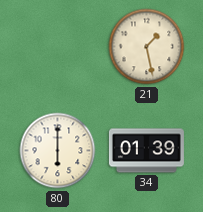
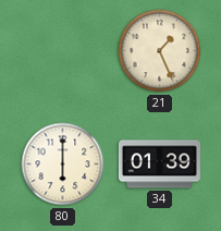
21: 1:28 -> 1:26
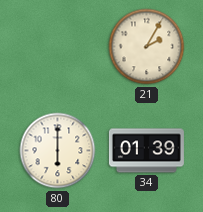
21: 1:26 -> 2:05
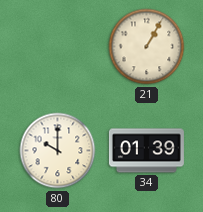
21: 2:05 -> 1:05
80: 6:00 -> 10:00
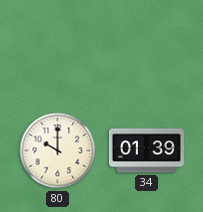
21: 1:05 -> none
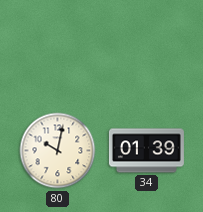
80: 10:00 -> 10:02
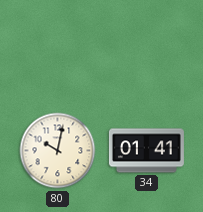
34: 01:39 -> 01:41
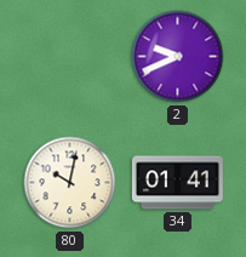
2: none -> 9:41
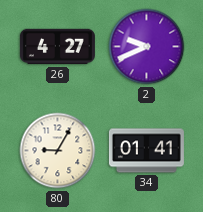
26: none -> 4:27
80: 10:02 -> 9:05
